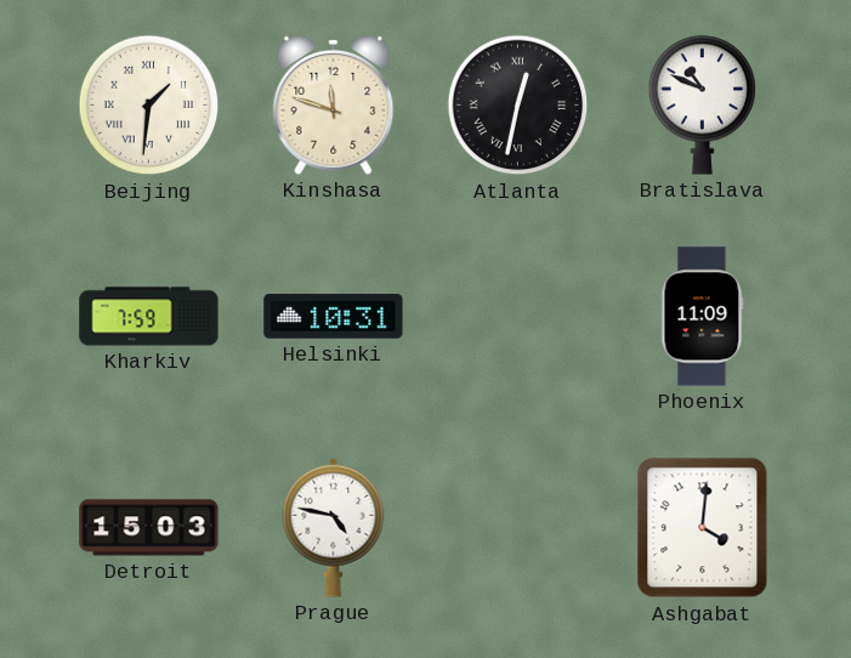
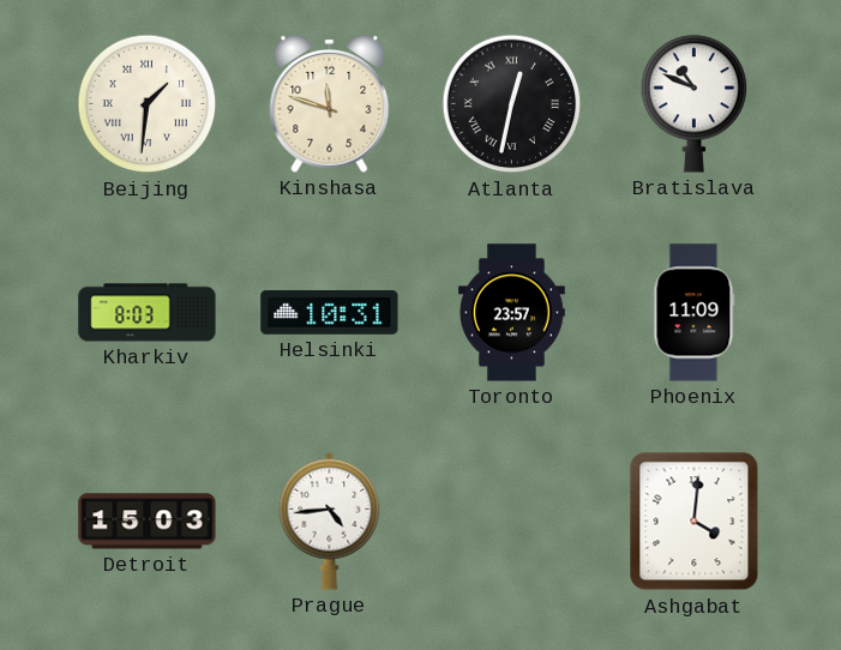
Kharkiv: 7:59 -> 8:03
Toronto: none -> 23:57
Prague: 4:47 -> 4:44
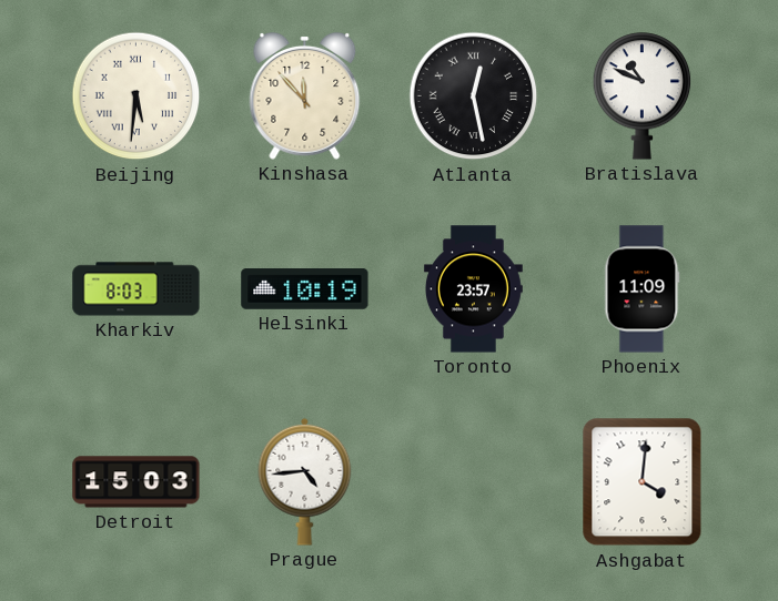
Beijing: 1:31 -> 5:31
Kinshasa: 11:48 -> 11:53
Atlanta: 12:32 -> 12:28
Helsinki: 10:31 -> 10:19
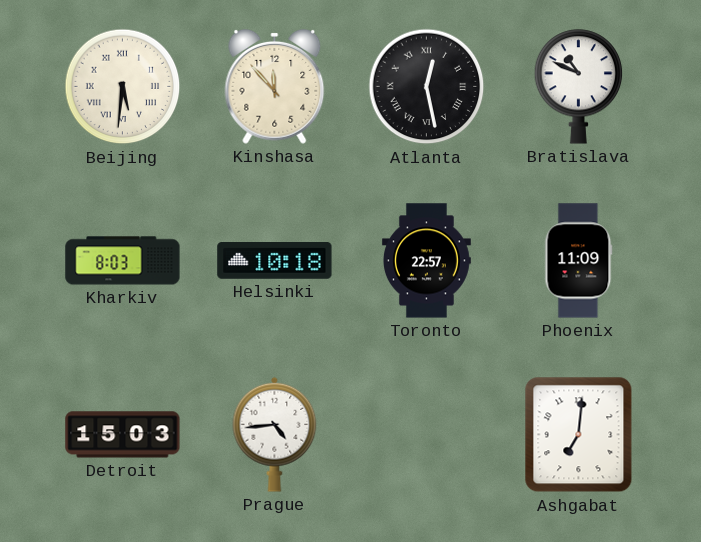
Helsinki: 10:19 -> 10:18
Toronto: 23:57 -> 22:57
Ashgabat: 4:01 -> 7:01
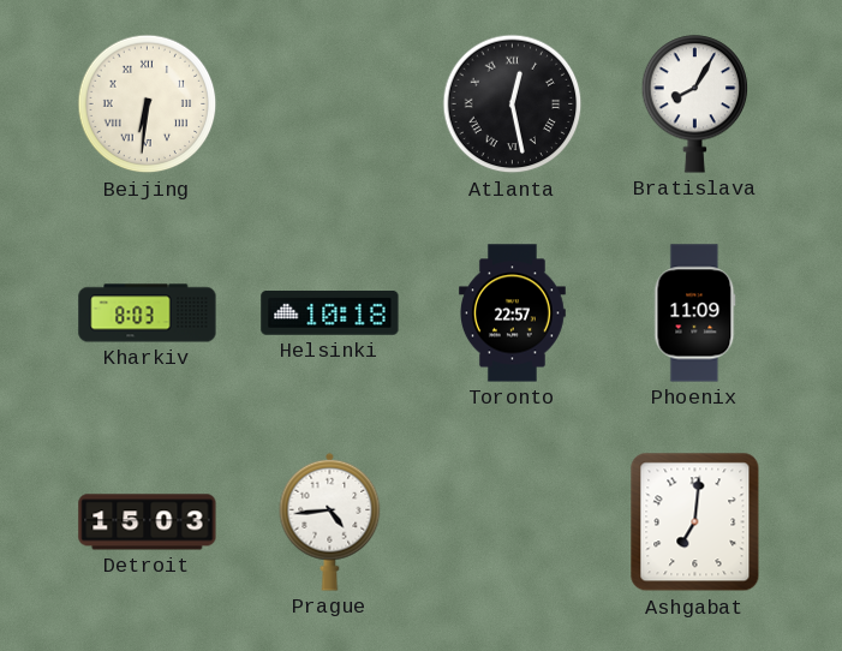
Beijing: 5:31 -> 6:31
Kinshasa: 11:53 -> none
Bratislava: 10:49 -> 8:05
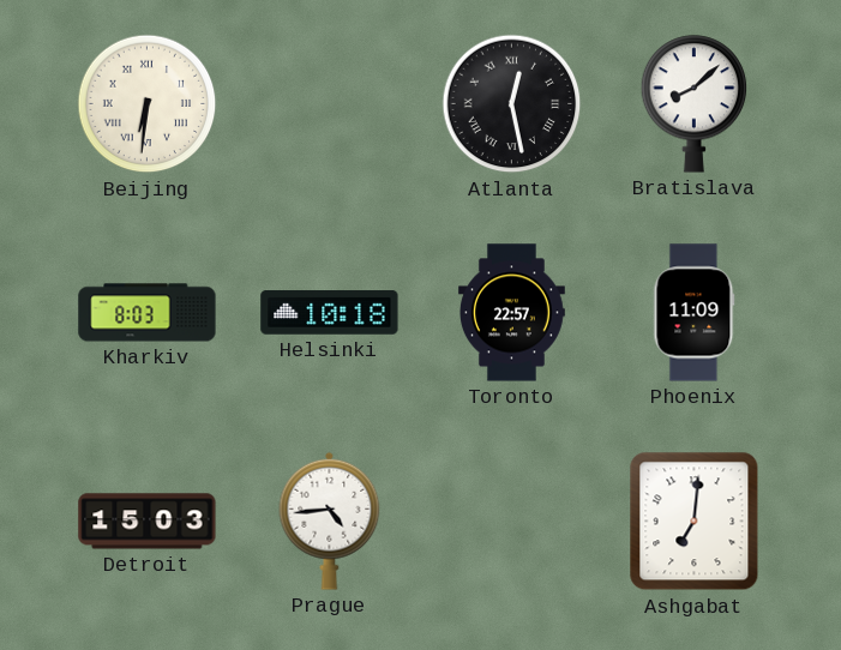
Bratislava: 8:05 -> 8:08
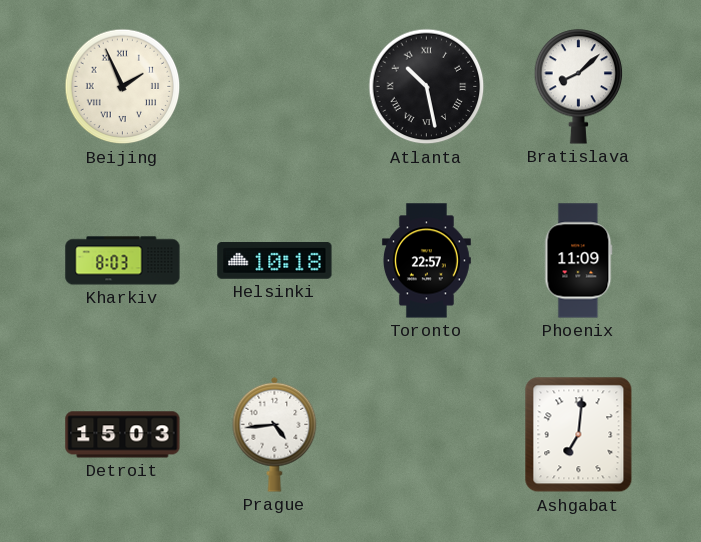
Beijing: 6:31 -> 1:56
Atlanta: 12:28 -> 10:28
